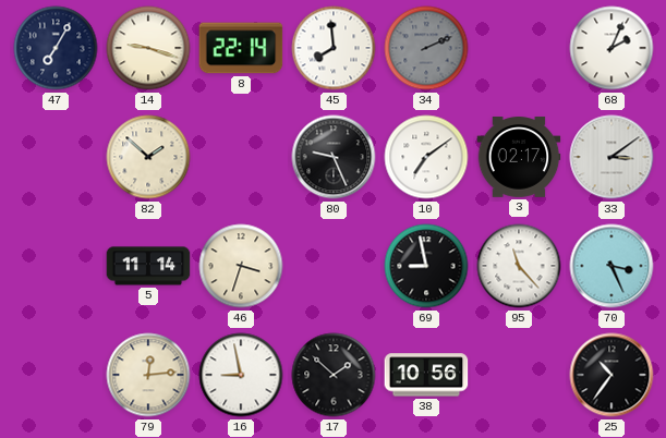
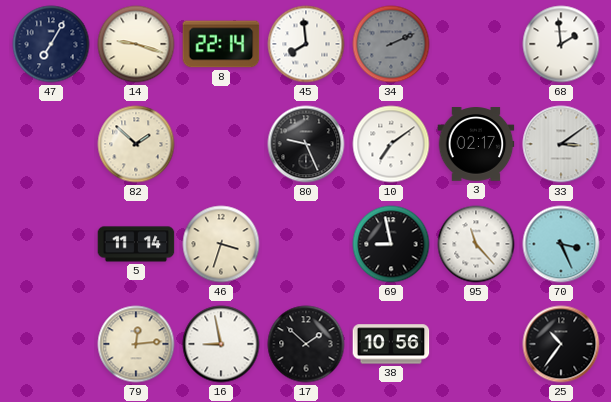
68: 2:04 -> 1:59
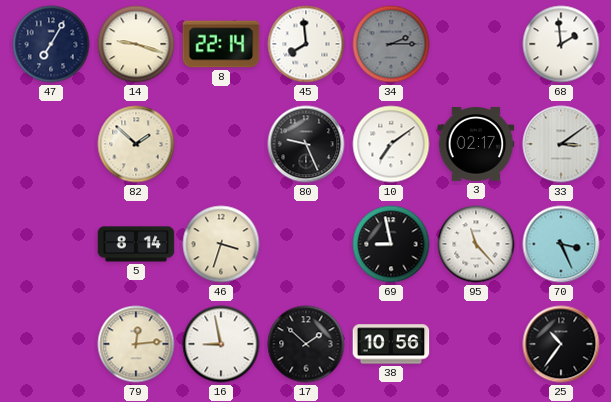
34: 2:11 -> 2:15
5: 11:14 -> 8:14
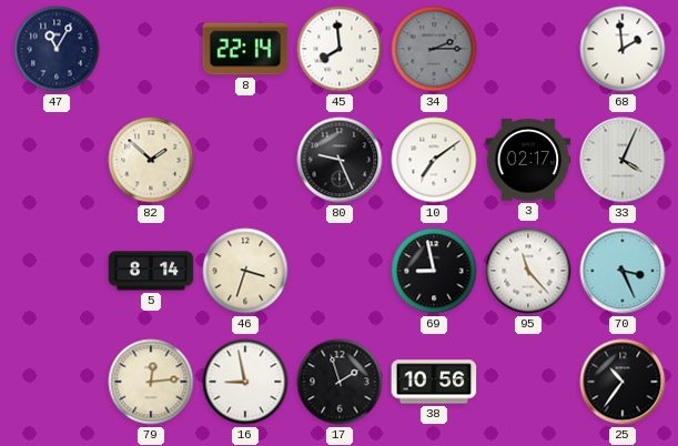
47: 7:05 -> 11:05
14: 9:18 -> none
33: 3:09 -> 4:04
17: 1:52 -> 1:57
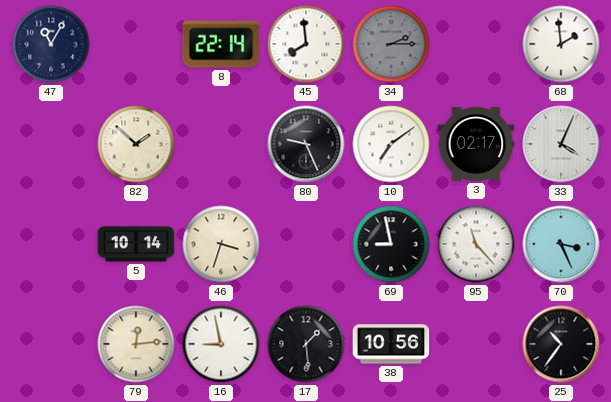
5: 8:14 -> 10:14
17: 1:57 -> 1:29
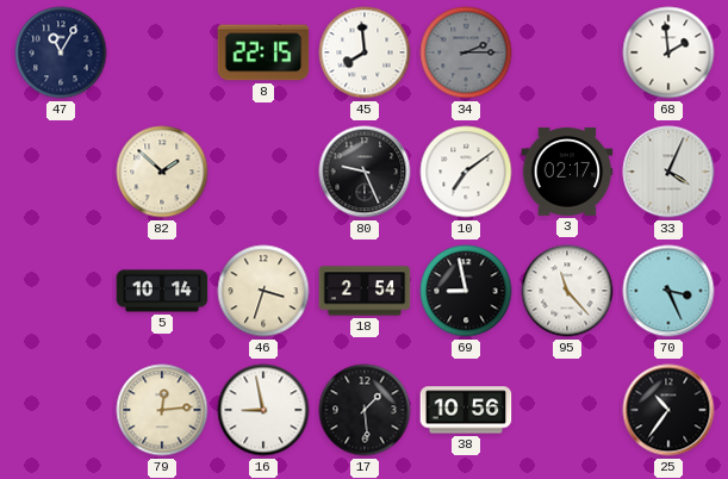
8: 22:14 -> 22:15
18: none -> 2:54
